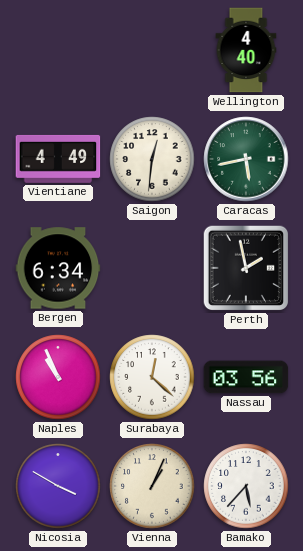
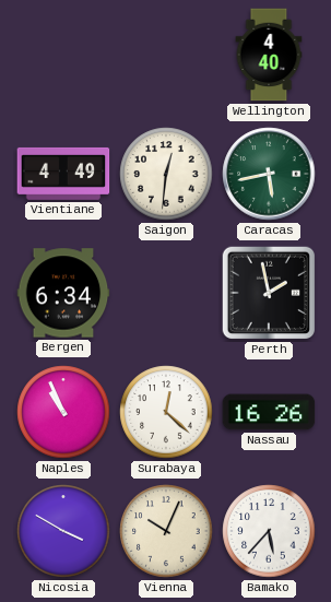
Nassau: 03:56 -> 16:26
Vienna: 1:04 -> 10:04
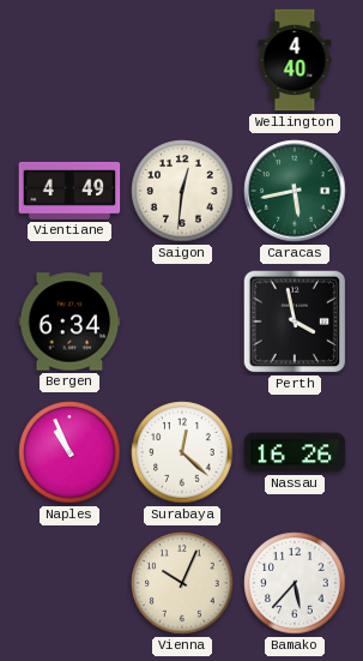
Perth: 1:58 -> 3:58
Nicosia: 3:50 -> none
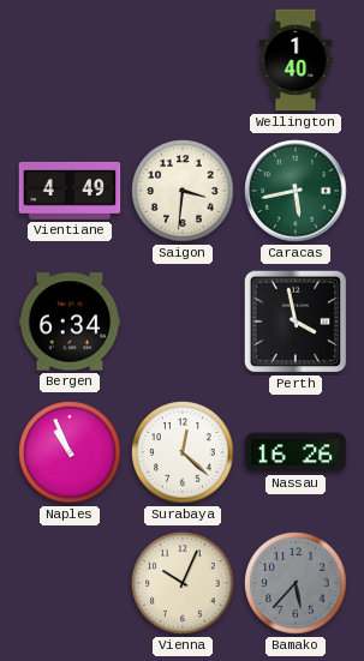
Wellington: 4:40 -> 1:40
Saigon: 12:31 -> 3:31
Bamako dial: white -> grey
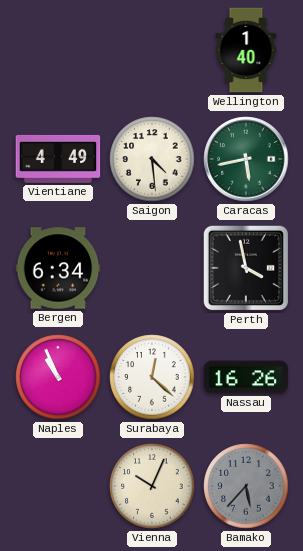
Saigon: 3:31 -> 4:29
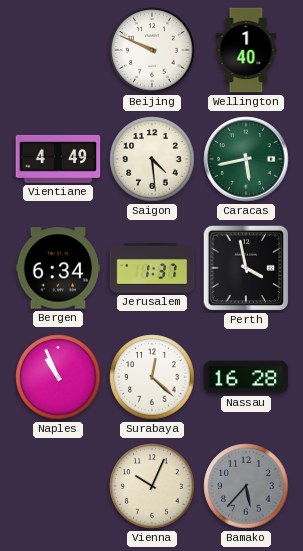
Beijing: none -> 9:49
Jerusalem: none -> 1:37
Nassau: 16:26 -> 16:28
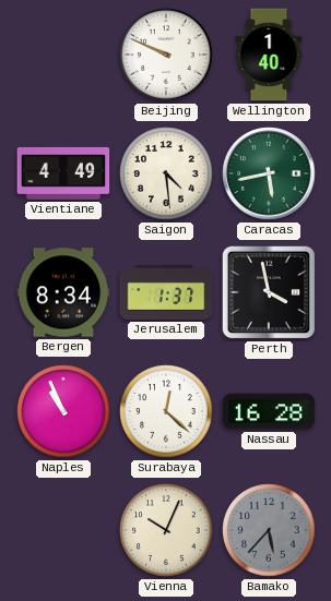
Bergen: 6:34 -> 8:34
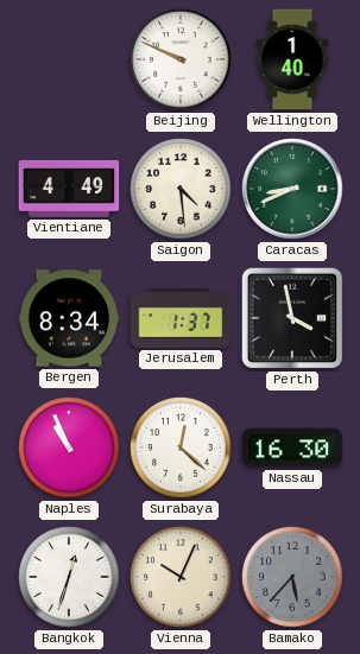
Caracas: 5:43 -> 8:41
Nassau: 16:28 -> 16:30
Bangkok: none -> 12:33
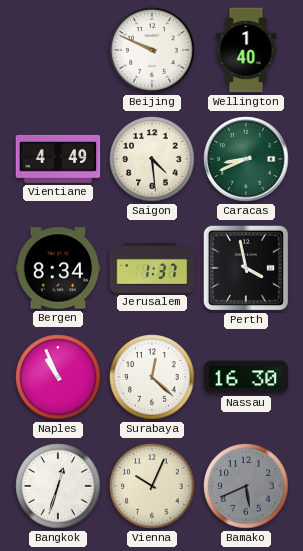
Bamako: 5:37 -> 5:41
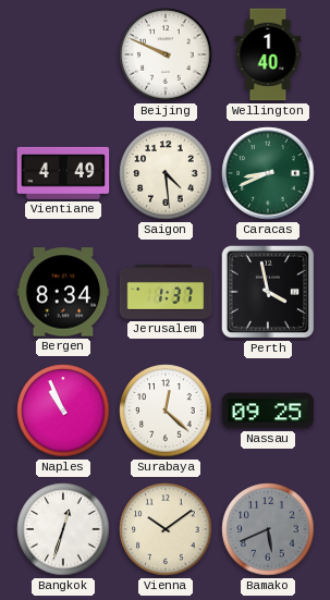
Nassau: 16:30 -> 09:25
Vienna: 10:04 -> 10:09
